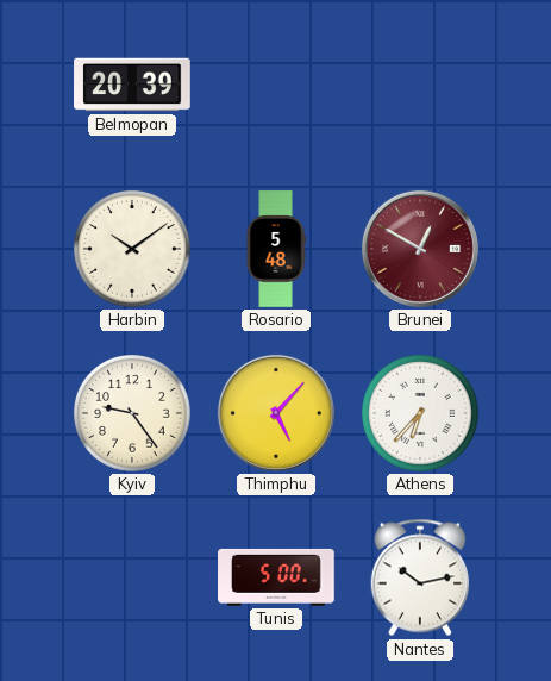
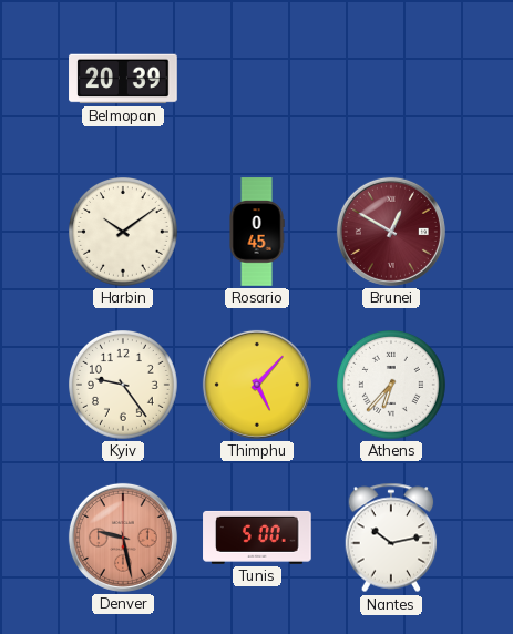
Rosario: 5:48 -> 0:45
Denver: none -> 9:28
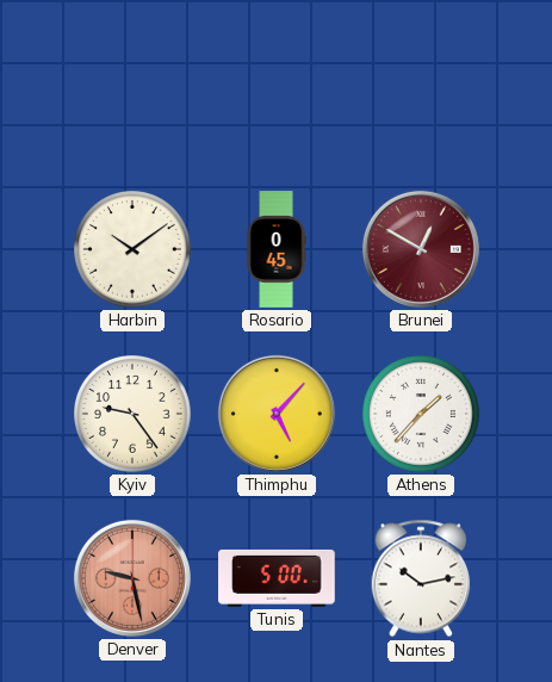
Belmopan: 20:39 -> none
Athens: 6:37 -> 1:37
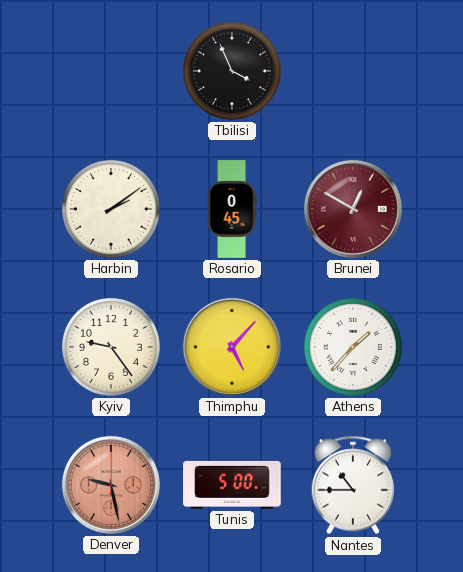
Tbilisi: none -> 3:56
Harbin: 10:09 -> 2:09
Nantes: 10:13 -> 10:45
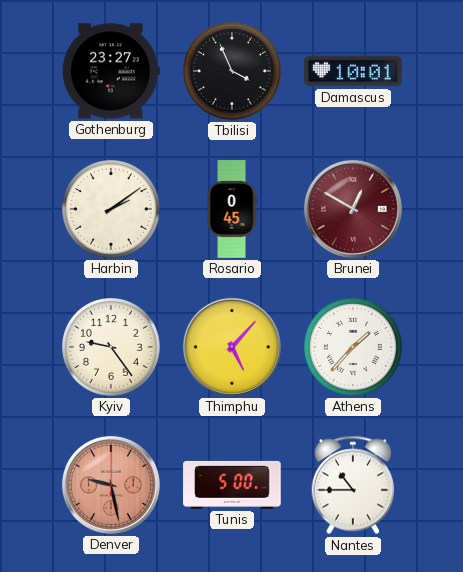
Gothenburg: none -> 23:27
Damascus: none -> 10:01
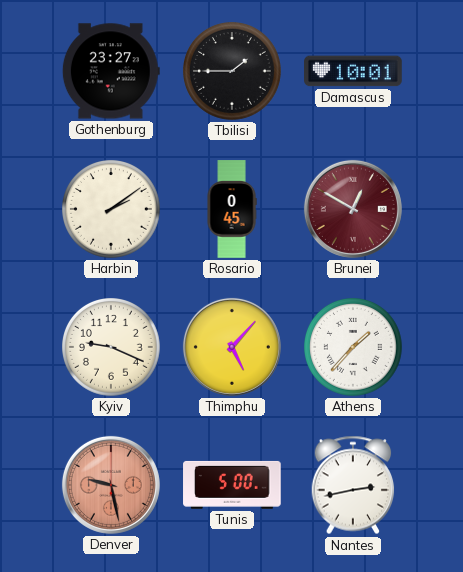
Tbilisi: 3:56 -> 1:45
Kyiv: 9:24 -> 9:19
Nantes: 10:45 -> 2:43
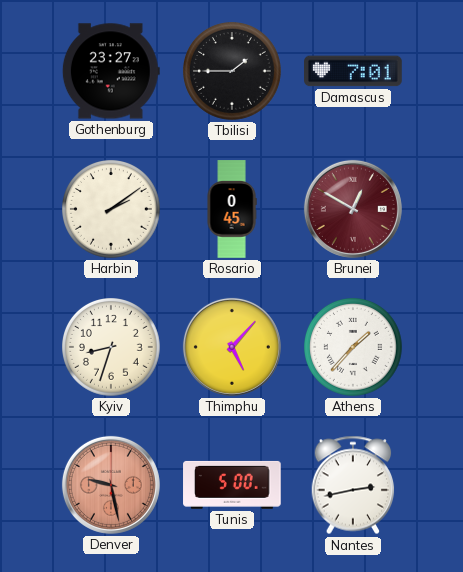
Damascus: 10:01 -> 7:01
Kyiv: 9:19 -> 8:33
